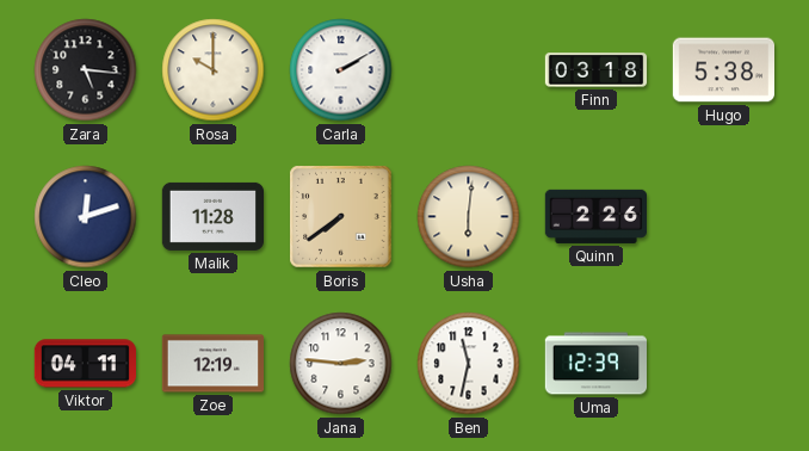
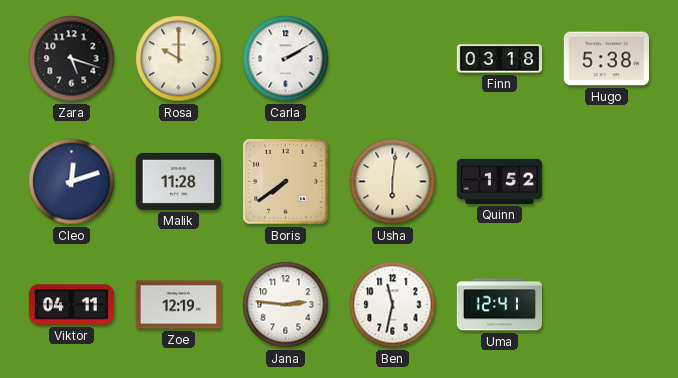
Zara: 5:16 -> 5:18
Quinn: 2:26 -> 1:52
Uma: 12:39 -> 12:41
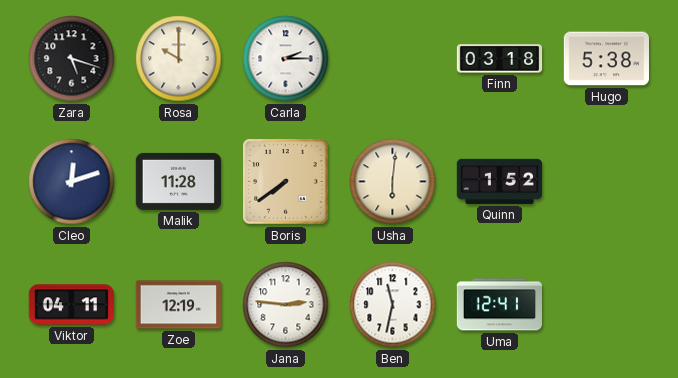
Carla: 2:10 -> 2:15
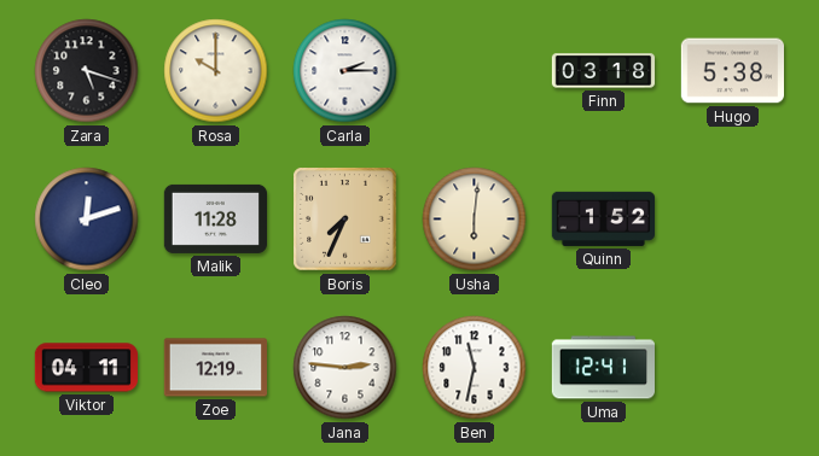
Boris: 7:39 -> 7:34
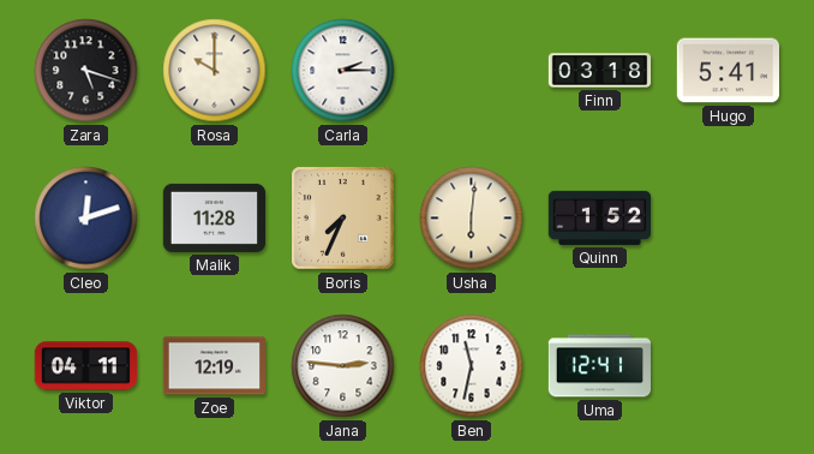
Hugo: 5:38 -> 5:41
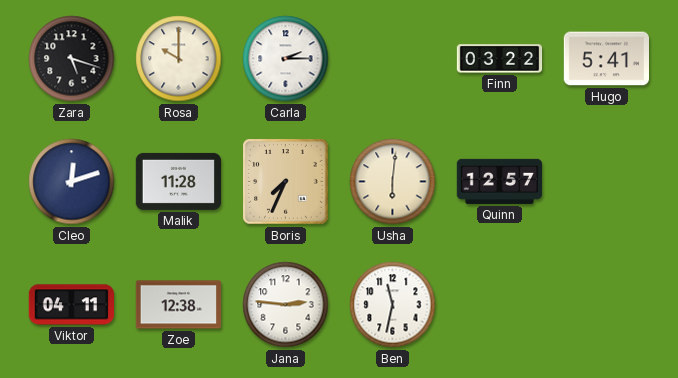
Finn: 03:18 -> 03:22
Quinn: 1:52 -> 12:57
Zoe: 12:19 -> 12:38
Uma: 12:41 -> none
